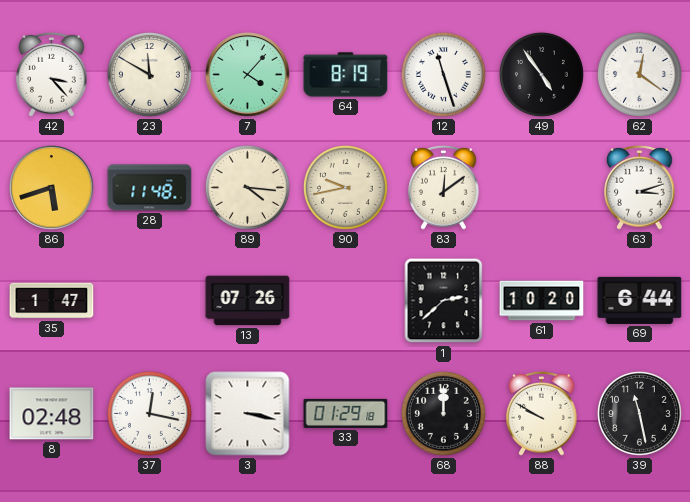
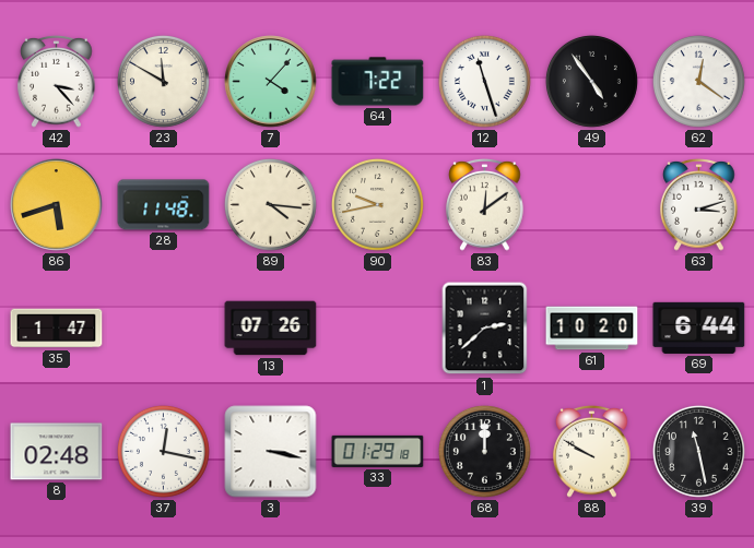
64: 8:19 -> 7:22
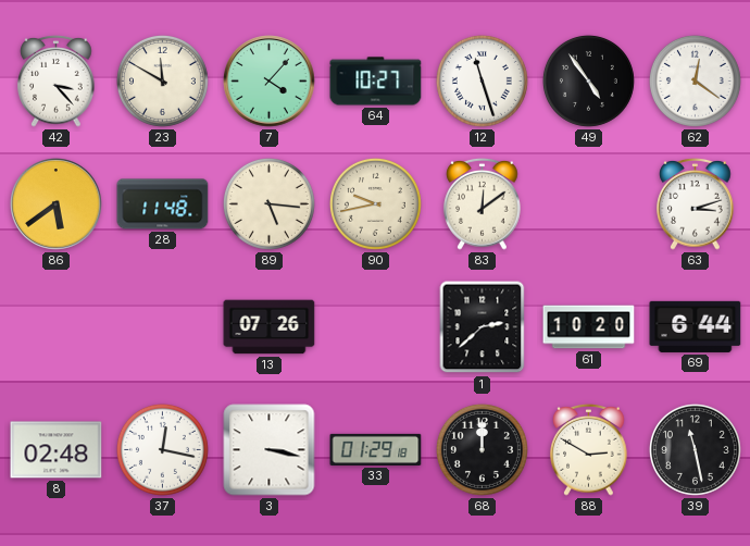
64: 7:22 -> 10:27
86: 5:42 -> 5:39
89: 4:16 -> 5:16
35: 1:47 -> none
88: 9:50 -> 2:50
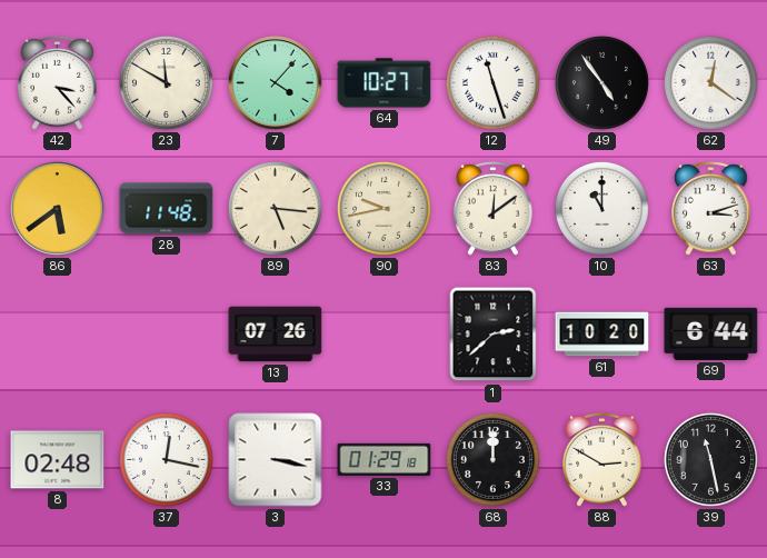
10: none -> 11:00
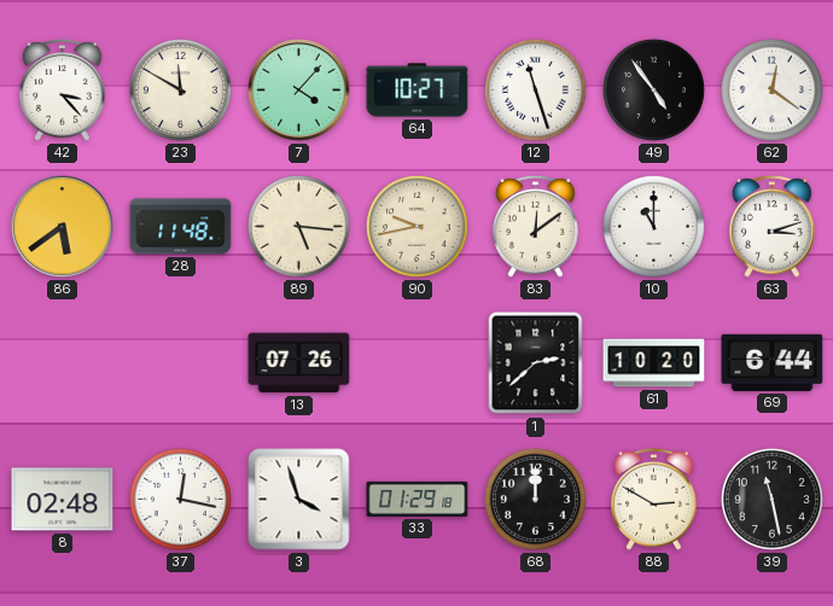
3: 3:17 -> 3:57
